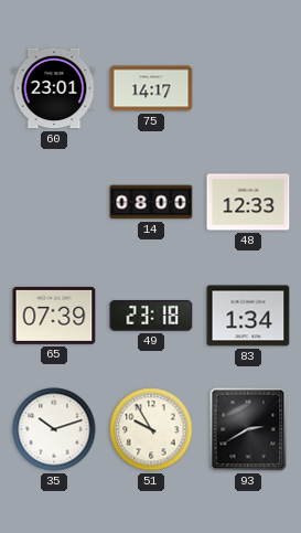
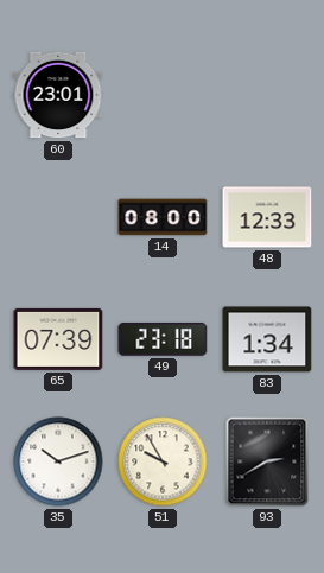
75: 14:17 -> none
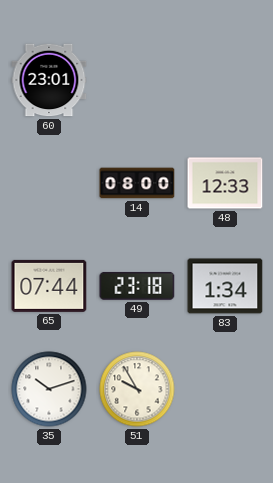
65: 07:39 -> 07:44
93: 2:40 -> none
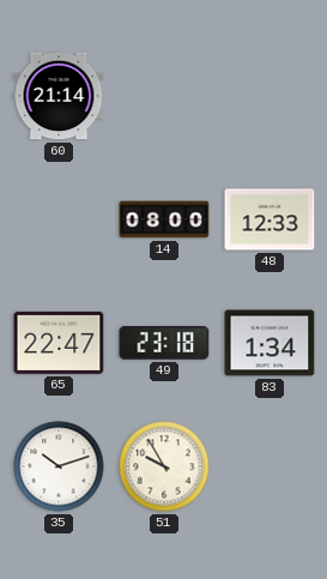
60: 23:01 -> 21:14
65: 07:44 -> 22:47
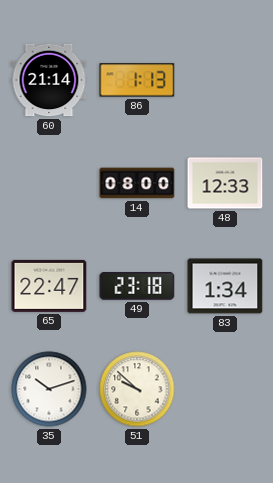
86: none -> 1:13
51: 9:55 -> 9:52
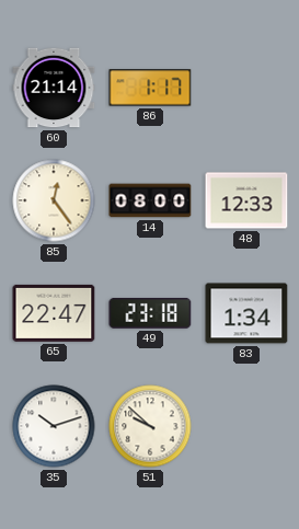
86: 1:13 -> 1:17
85: none -> 12:24
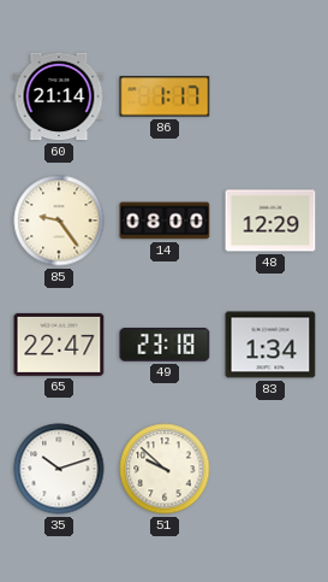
85: 12:24 -> 9:24
48: 12:33 -> 12:29
